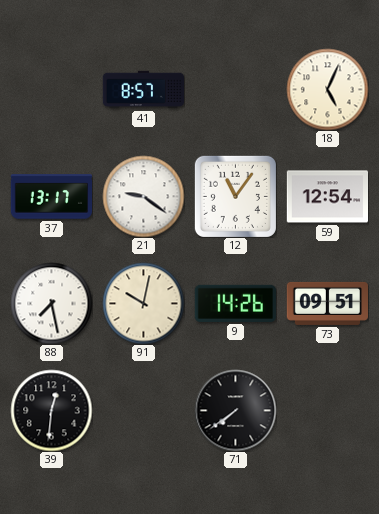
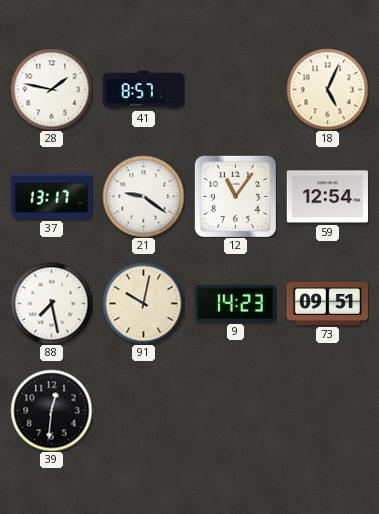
28: none -> 1:47
9: 14:26 -> 14:23
71: 7:39 -> none
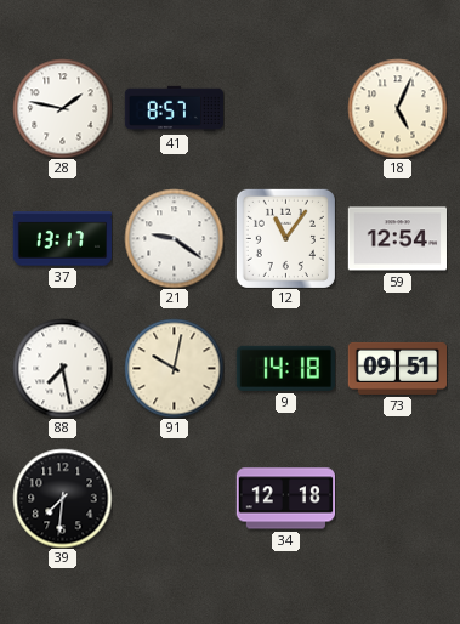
9: 14:23 -> 14:18
39: 12:31 -> 7:31
34: none -> 12:18
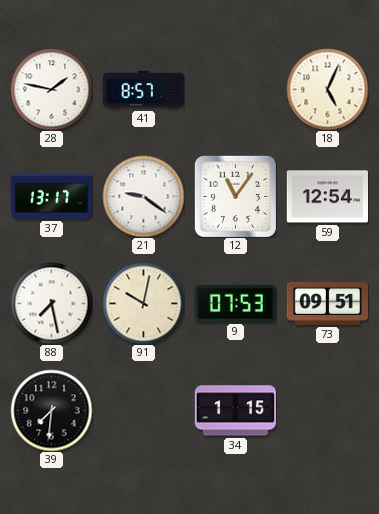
9: 14:18 -> 07:53
34: 12:18 -> 1:15
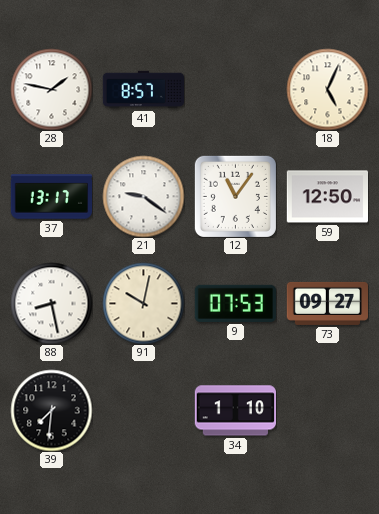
59: 12:54 -> 12:50
88: 7:28 -> 8:28
73: 09:51 -> 09:27
34: 1:15 -> 1:10
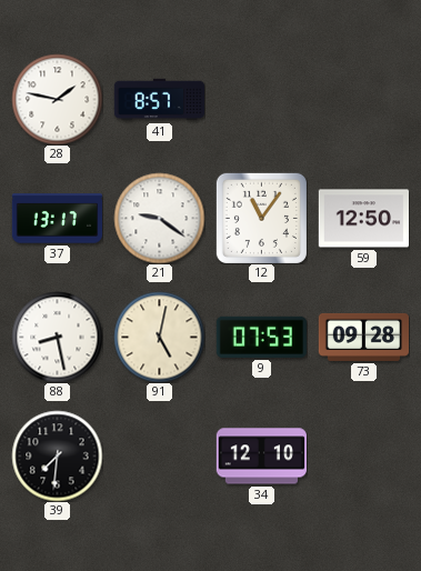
18: 5:04 -> none
91: 10:02 -> 5:02
73: 09:27 -> 09:28
34: 1:10 -> 12:10
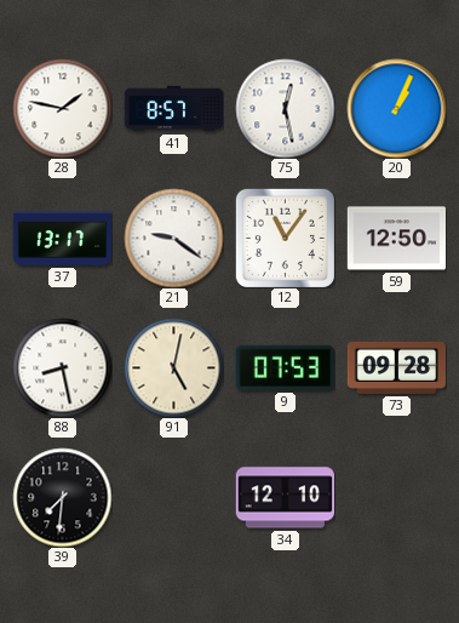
75: none -> 12:28
20: none -> 1:04
